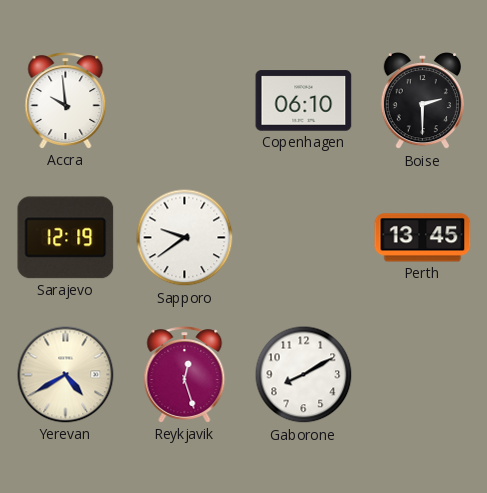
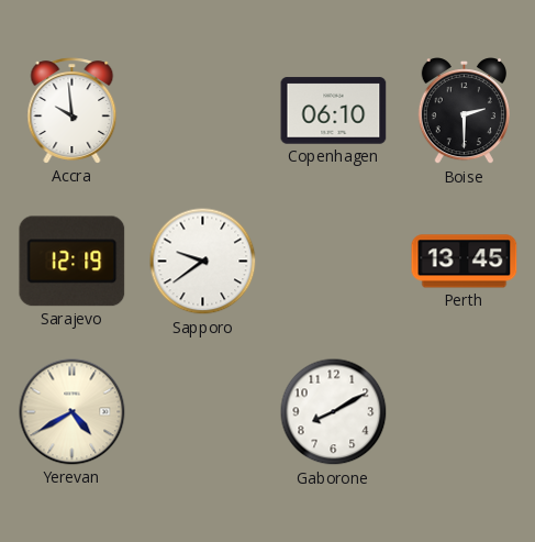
Reykjavik: 12:27 -> none
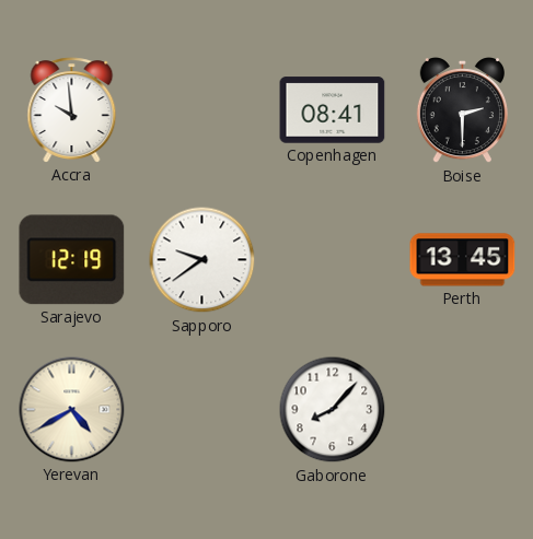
Copenhagen: 06:10 -> 08:41
Gaborone: 8:10 -> 8:07
